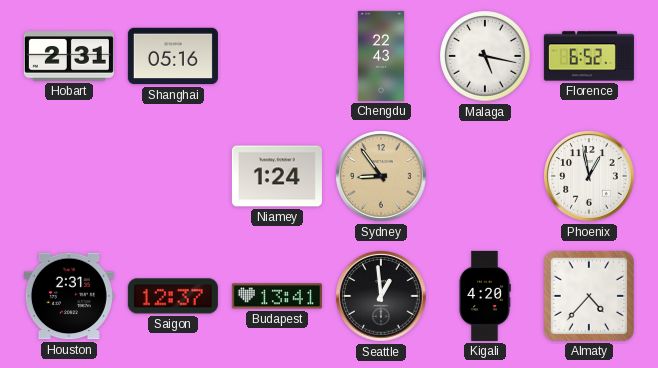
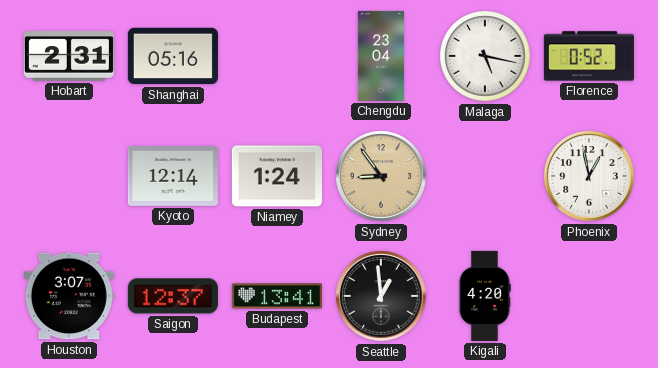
Chengdu: 22:43 -> 23:04
Florence: 6:52 -> 0:52
Kyoto: none -> 12:14
Houston: 2:31 -> 3:07
Almaty: 4:37 -> none
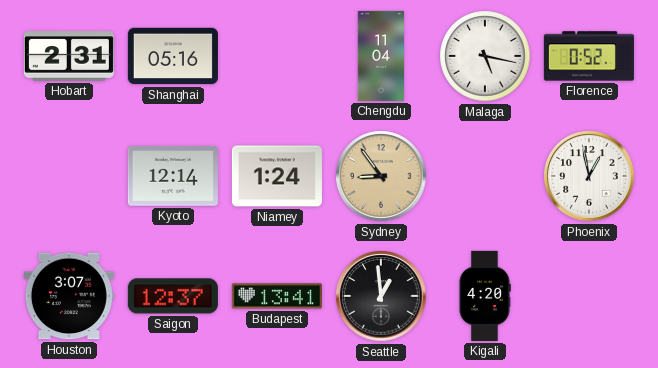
Chengdu: 23:04 -> 11:04
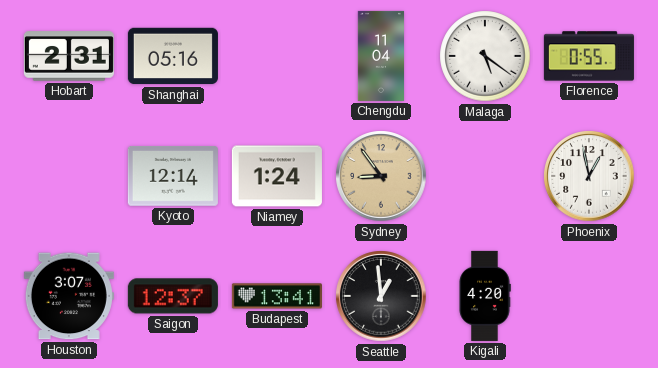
Malaga: 5:17 -> 5:21
Florence: 0:52 -> 0:55
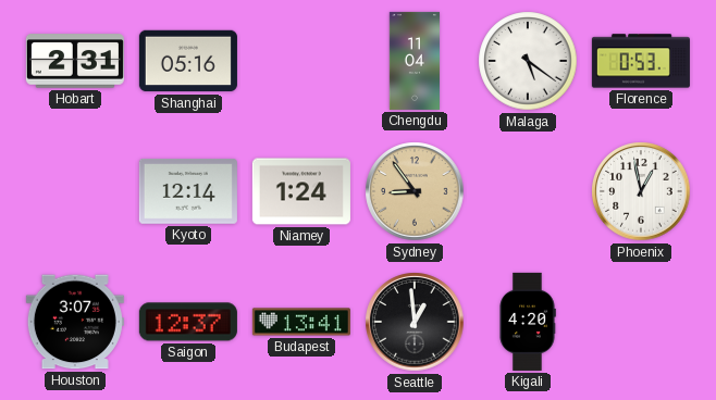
Florence: 0:55 -> 0:53
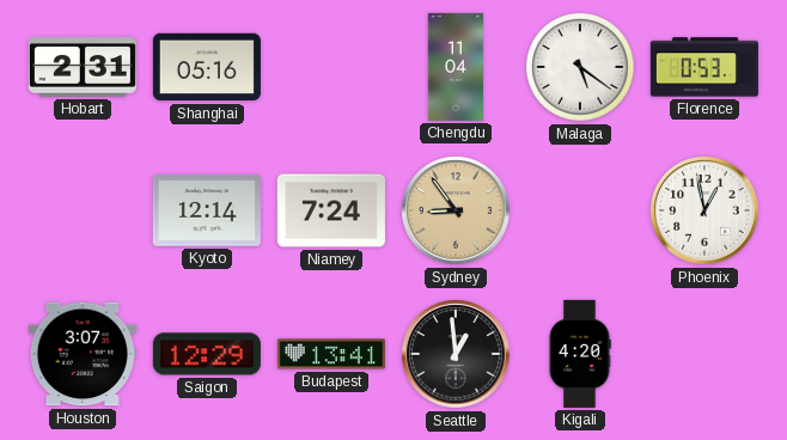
Niamey: 1:24 -> 7:24
Saigon: 12:37 -> 12:29
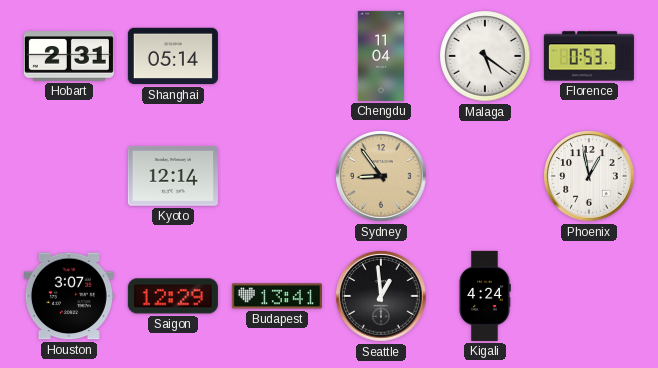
Shanghai: 05:16 -> 05:14
Niamey: 7:24 -> none
Kigali: 4:20 -> 4:24
